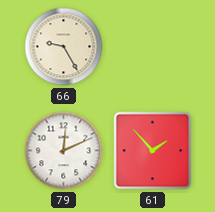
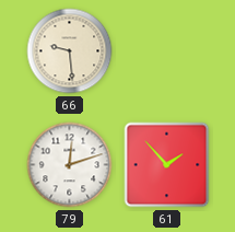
66: 9:25 -> 9:29
79: 12:11 -> 12:12
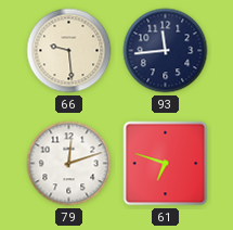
93: none -> 11:44
61: 1:53 -> 6:48
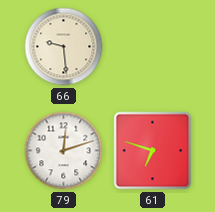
93: 11:44 -> none
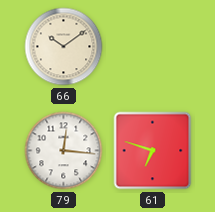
66: 9:29 -> 10:09
79: 12:12 -> 12:16
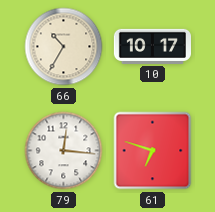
66: 10:09 -> 10:35
10: none -> 10:17
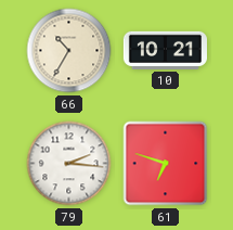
10: 10:17 -> 10:21
79: 12:16 -> 2:16
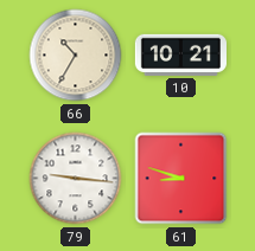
79: 2:16 -> 9:16
61: 6:48 -> 8:48
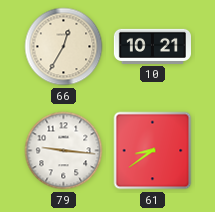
66: 10:35 -> 12:35
61: 8:48 -> 8:39
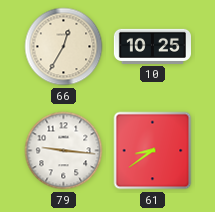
10: 10:21 -> 10:25
